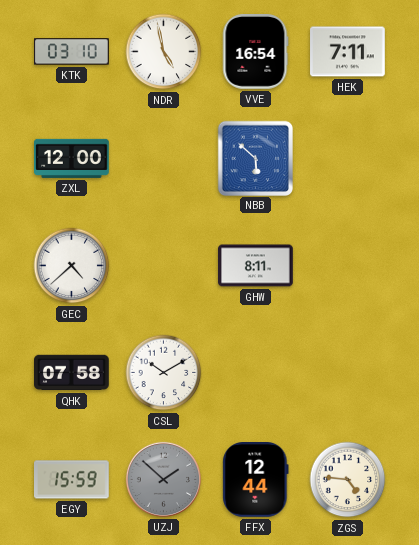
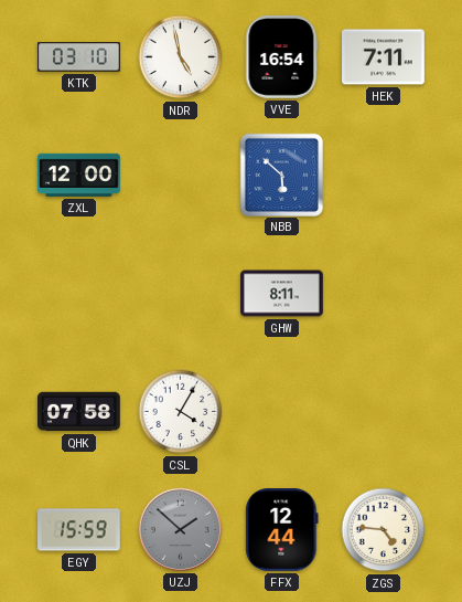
GEC: 4:38 -> none
CSL: 10:10 -> 4:05
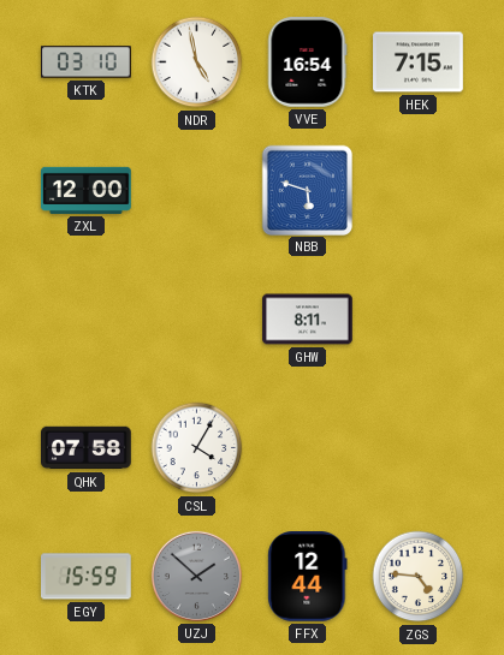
HEK: 7:11 -> 7:15
NBB: 5:52 -> 5:48
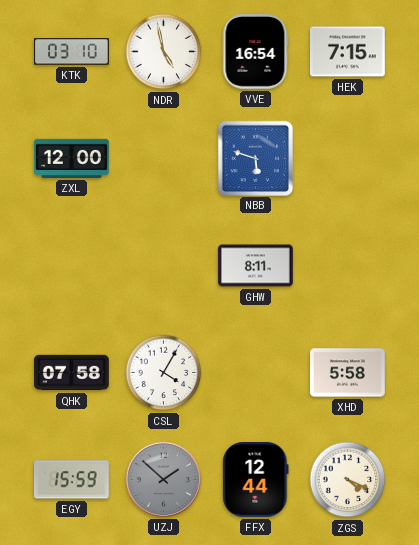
XHD: none -> 5:58
ZGS: 4:46 -> 4:19
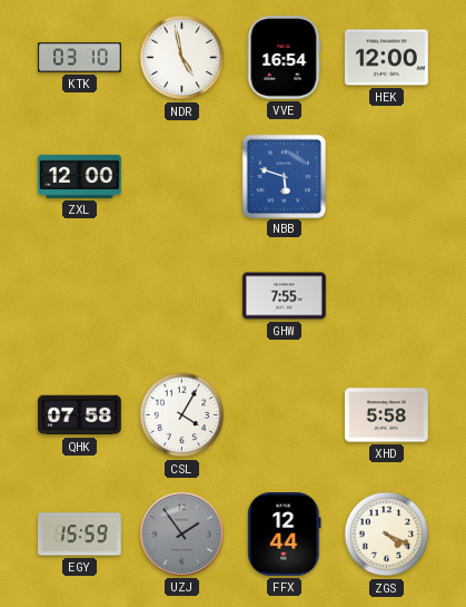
HEK: 7:15 -> 12:00
GHW: 8:11 -> 7:55
UZJ: 1:52 -> 1:54
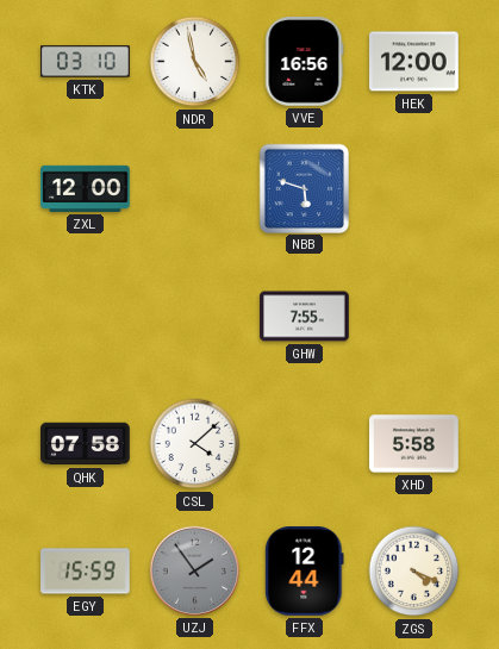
VVE: 16:54 -> 16:56
CSL: 4:05 -> 4:08
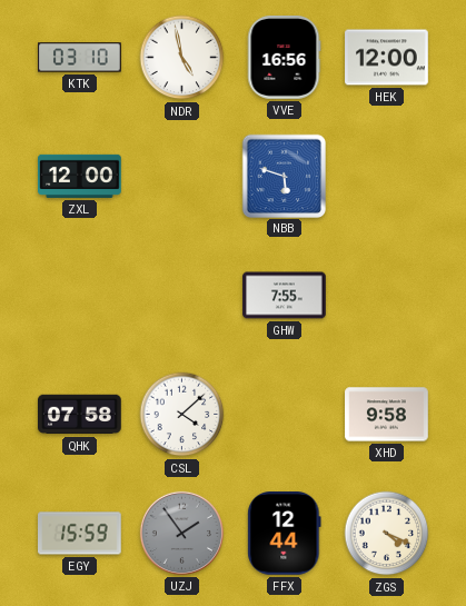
XHD: 5:58 -> 9:58
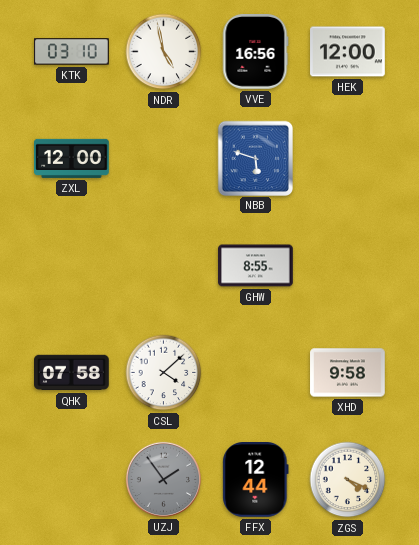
GHW: 7:55 -> 8:55
EGY: 15:59 -> none
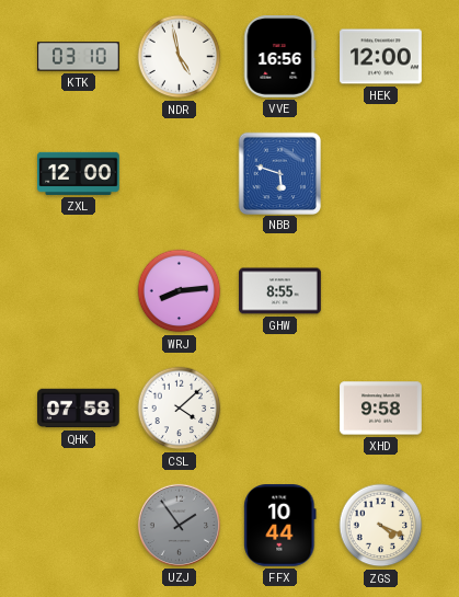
WRJ: none -> 8:14
FFX: 12:44 -> 10:44
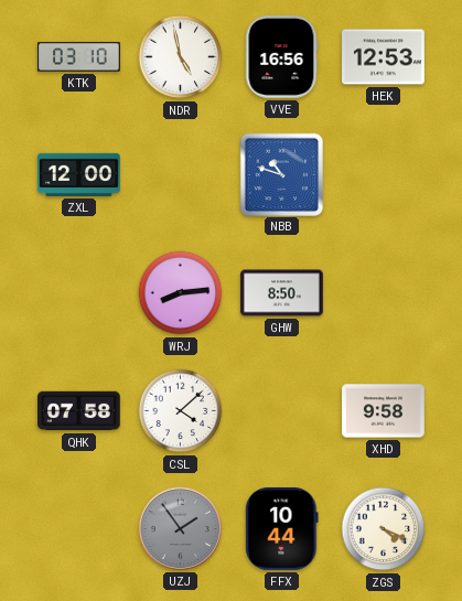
HEK: 12:00 -> 12:53
NBB: 5:48 -> 10:48
GHW: 8:55 -> 8:50
